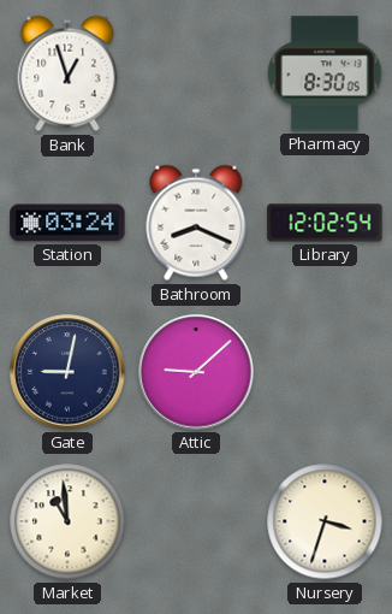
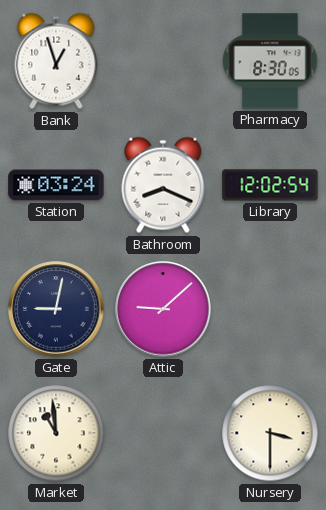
Nursery: 3:33 -> 3:30
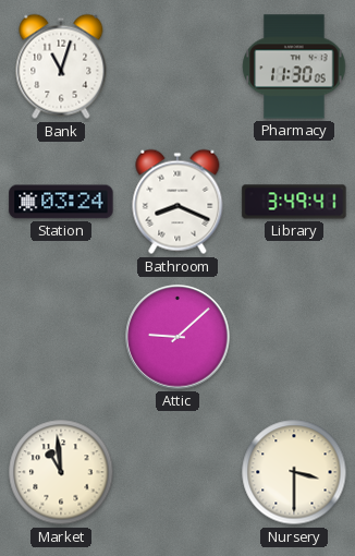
Bank: 12:57 -> 11:03
Pharmacy: 8:30 -> 11:30
Library: 12:02 -> 3:49
Gate: 9:02 -> none
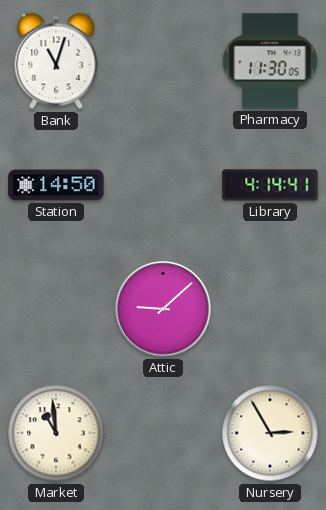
Station: 03:24 -> 14:50
Bathroom: 8:19 -> none
Library: 3:49 -> 4:14
Nursery: 3:30 -> 2:55
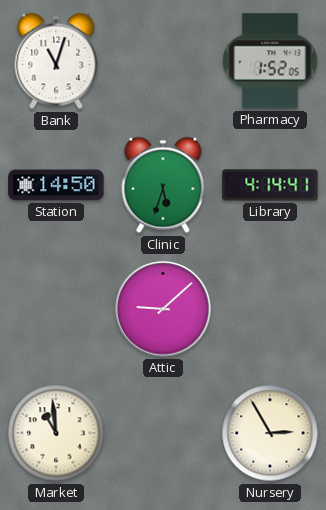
Pharmacy: 11:30 -> 1:52
Clinic: none -> 5:33
